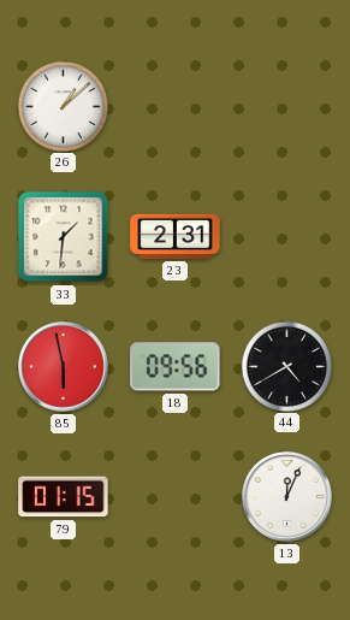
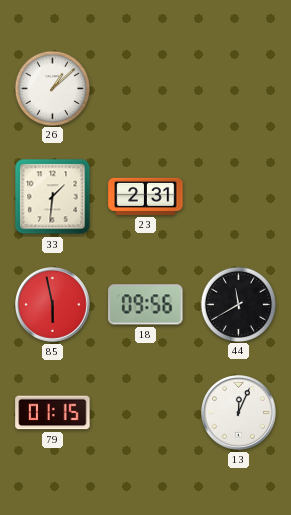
44: 4:40 -> 11:40
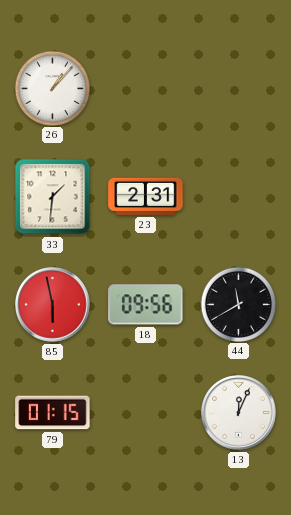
26: 1:08 -> 1:07
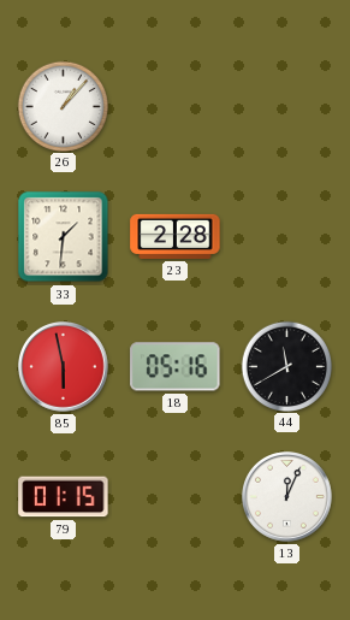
23: 2:31 -> 2:28
18: 09:56 -> 05:16
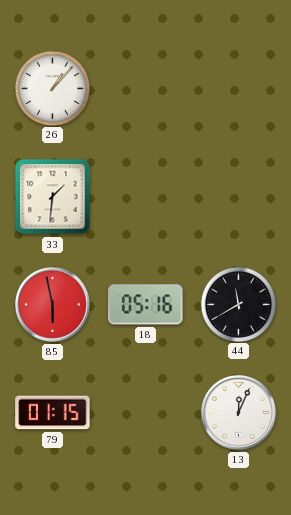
23: 2:28 -> none
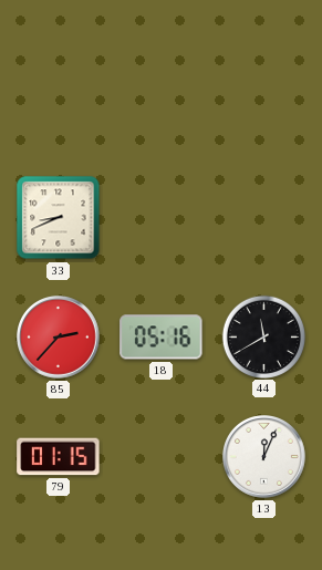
26: 1:07 -> none
33: 1:31 -> 8:41
85: 5:58 -> 2:37
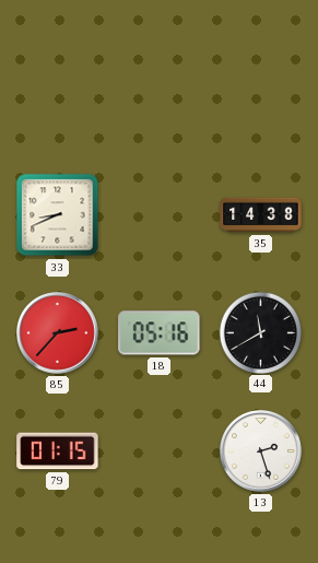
35: none -> 14:38
13: 12:04 -> 2:27
